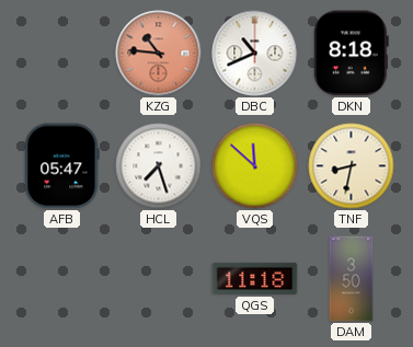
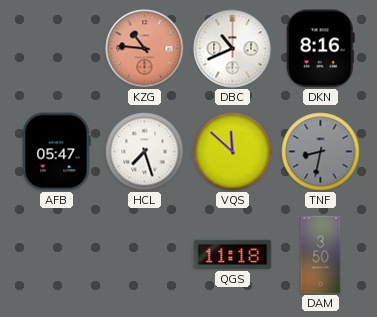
DKN: 8:18 -> 8:16
TNF dial: cream -> grey
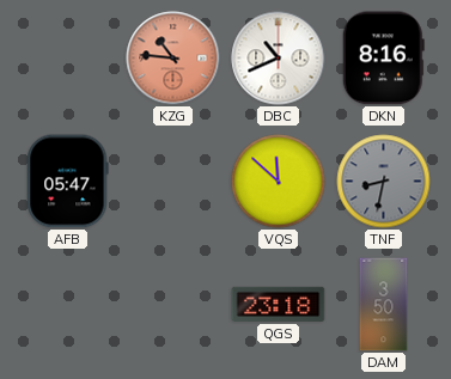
HCL: 7:27 -> none
QGS: 11:18 -> 23:18
